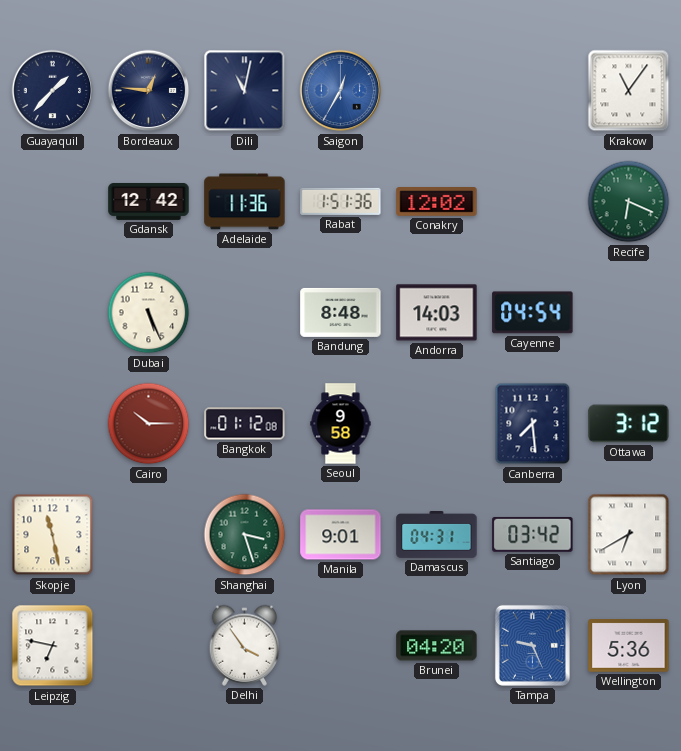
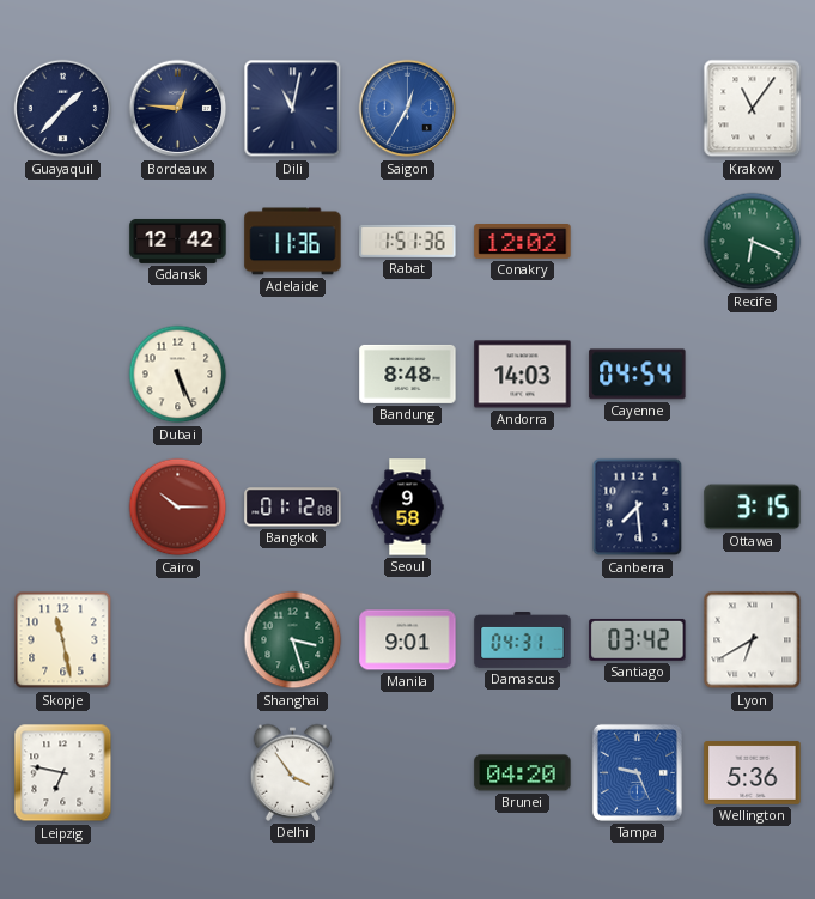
Ottawa: 3:12 -> 3:15
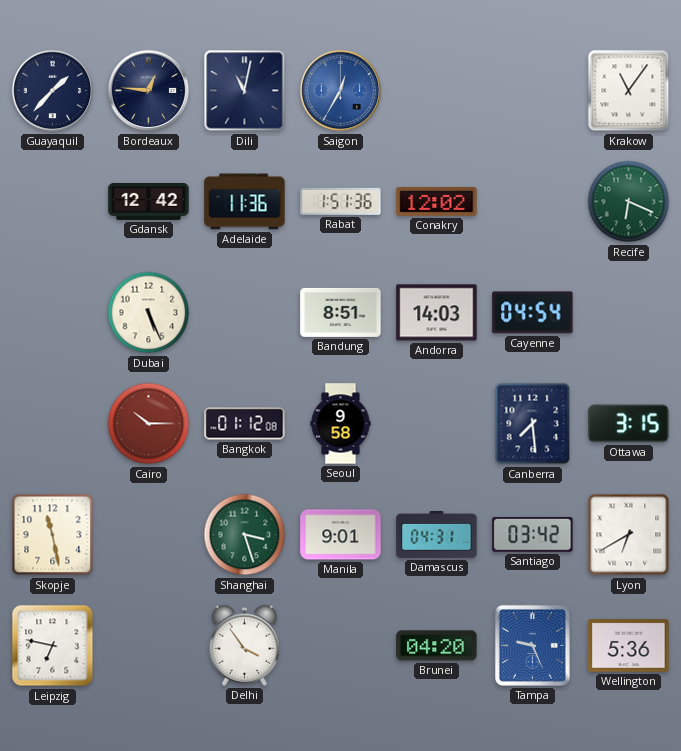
Bandung: 8:48 -> 8:51
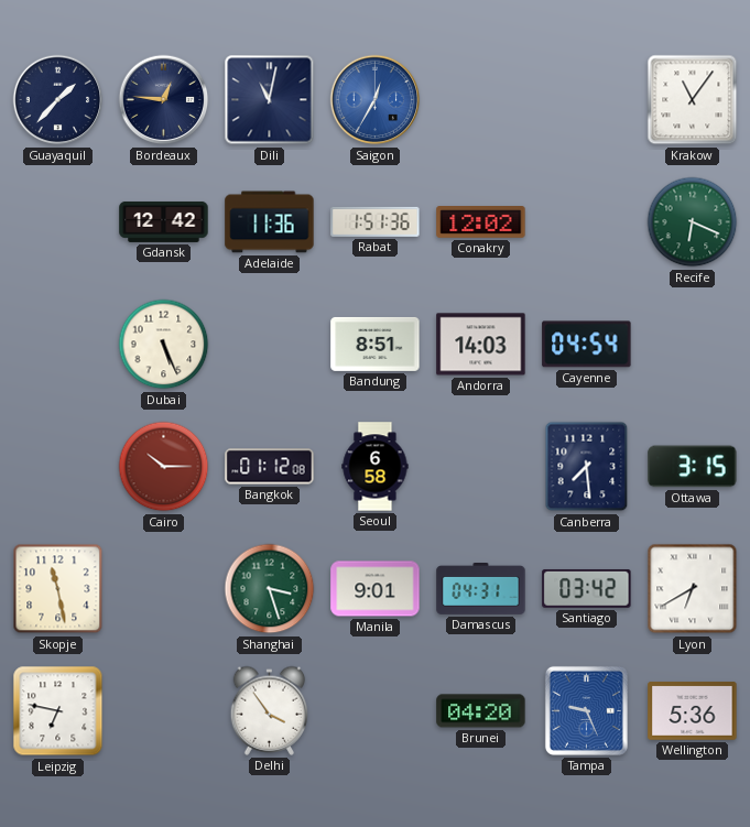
Seoul: 9:58 -> 6:58
